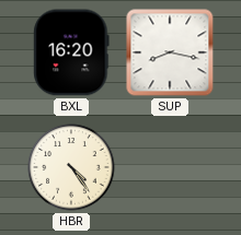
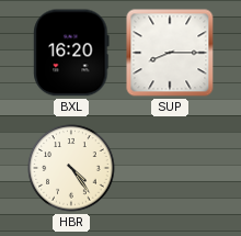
SUP: 8:17 -> 8:15
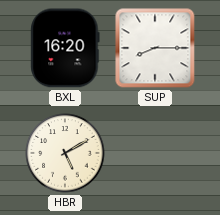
HBR: 4:24 -> 5:10
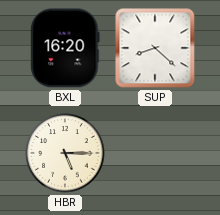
SUP: 8:15 -> 8:22
HBR: 5:10 -> 5:15
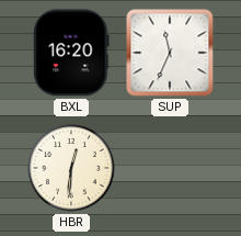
SUP: 8:22 -> 11:34
HBR: 5:15 -> 12:31
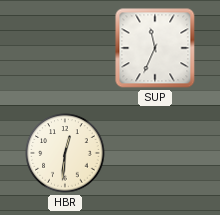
BXL: 16:20 -> none
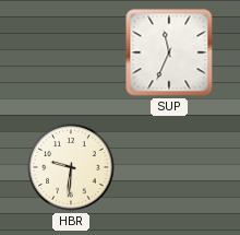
HBR: 12:31 -> 9:31
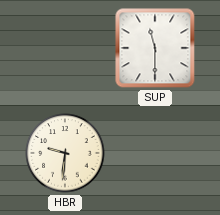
SUP: 11:34 -> 11:30
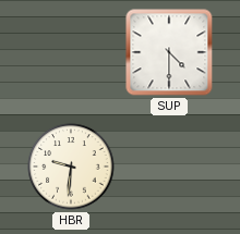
SUP: 11:30 -> 4:30
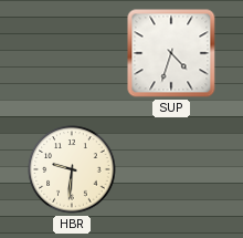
SUP: 4:30 -> 4:33
